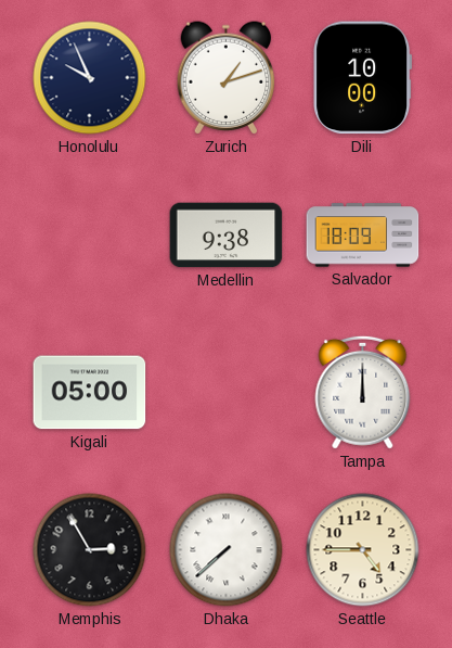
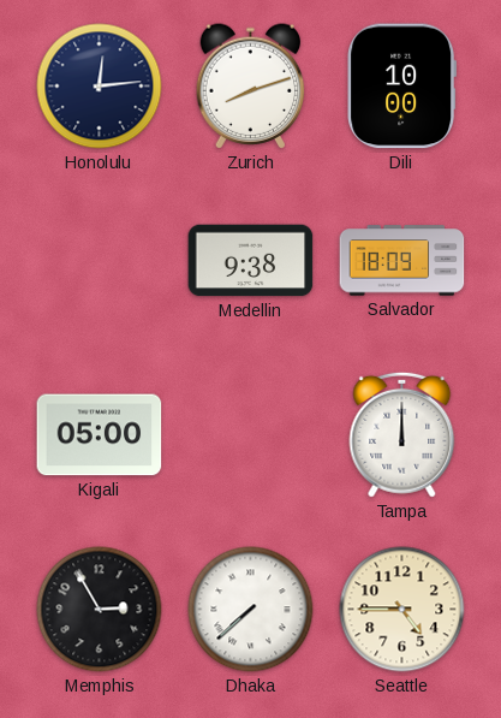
Honolulu: 9:56 -> 12:14
Zurich: 1:12 -> 8:12
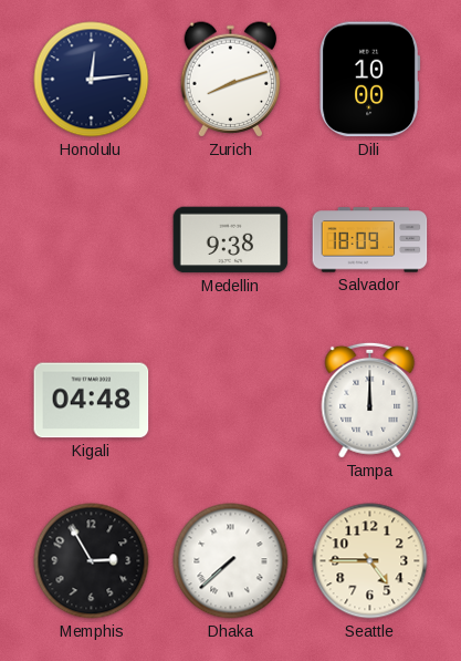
Kigali: 05:00 -> 04:48
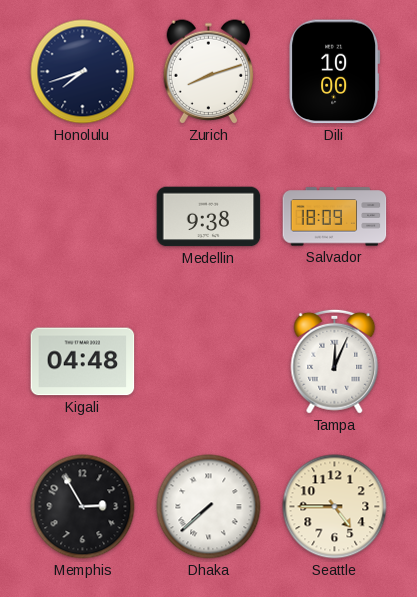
Honolulu: 12:14 -> 7:42
Tampa: 12:00 -> 12:04
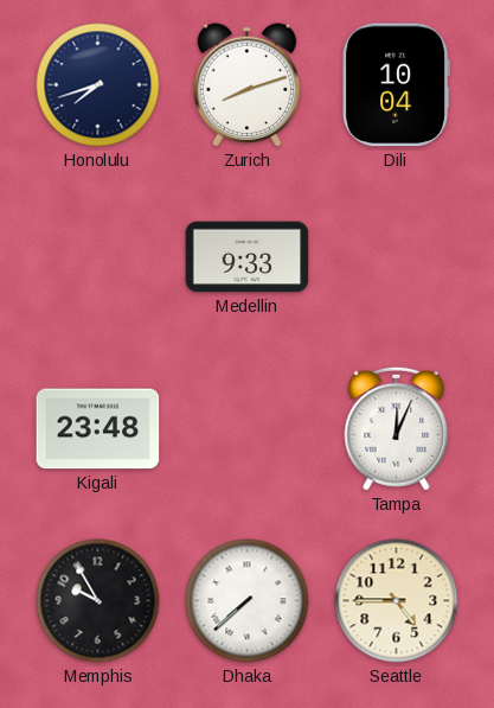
Dili: 10:00 -> 10:04
Medellin: 9:38 -> 9:33
Salvador: 18:09 -> none
Kigali: 04:48 -> 23:48
Memphis: 2:55 -> 9:55
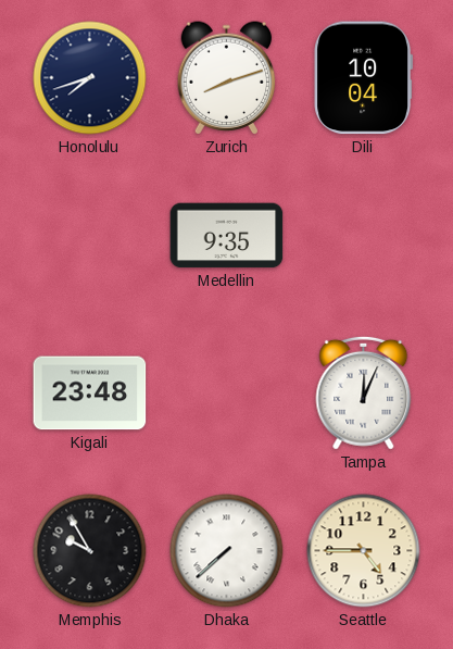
Medellin: 9:33 -> 9:35
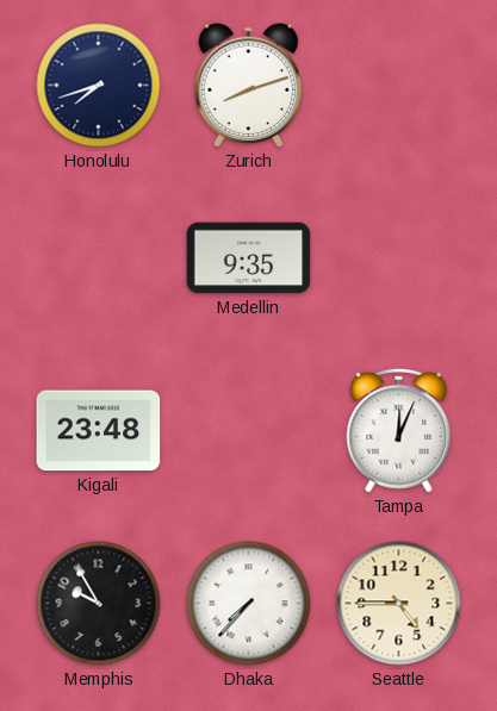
Dili: 10:04 -> none
Dhaka: 7:38 -> 7:37
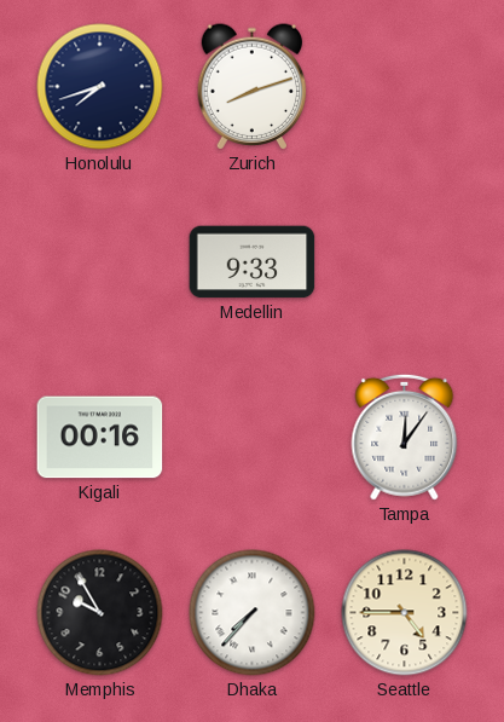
Medellin: 9:35 -> 9:33
Kigali: 23:48 -> 00:16
Tampa: 12:04 -> 12:06
